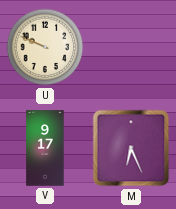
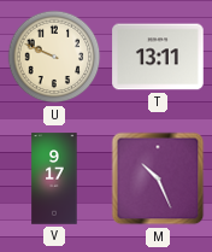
T: none -> 13:11
M: 6:26 -> 10:26
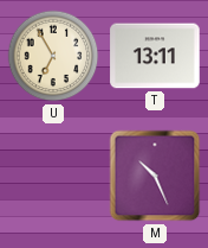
U: 9:49 -> 6:55
V: 9:17 -> none
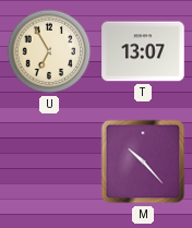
T: 13:11 -> 13:07
M: 10:26 -> 10:23
